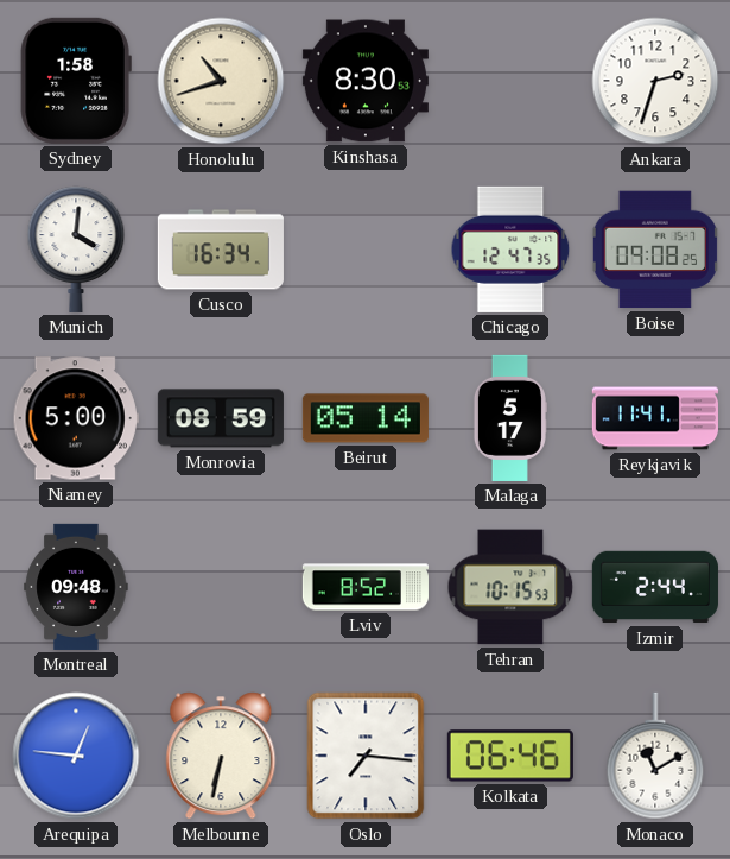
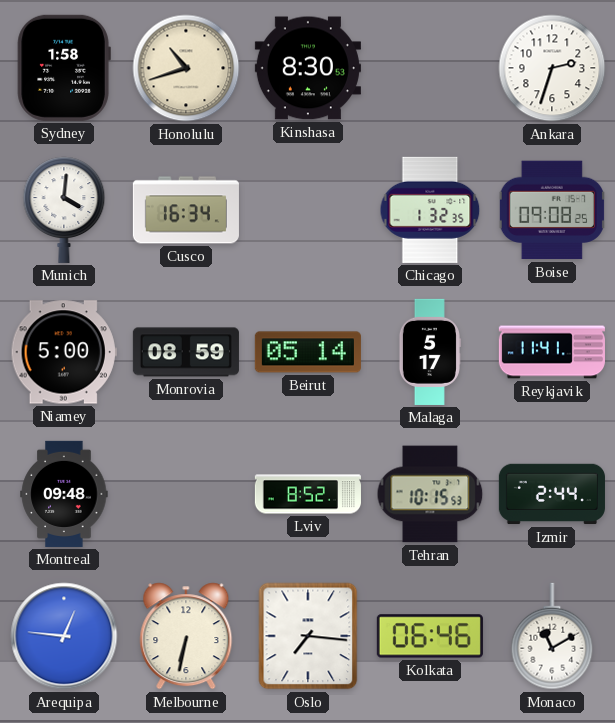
Chicago: 12:47 -> 1:32
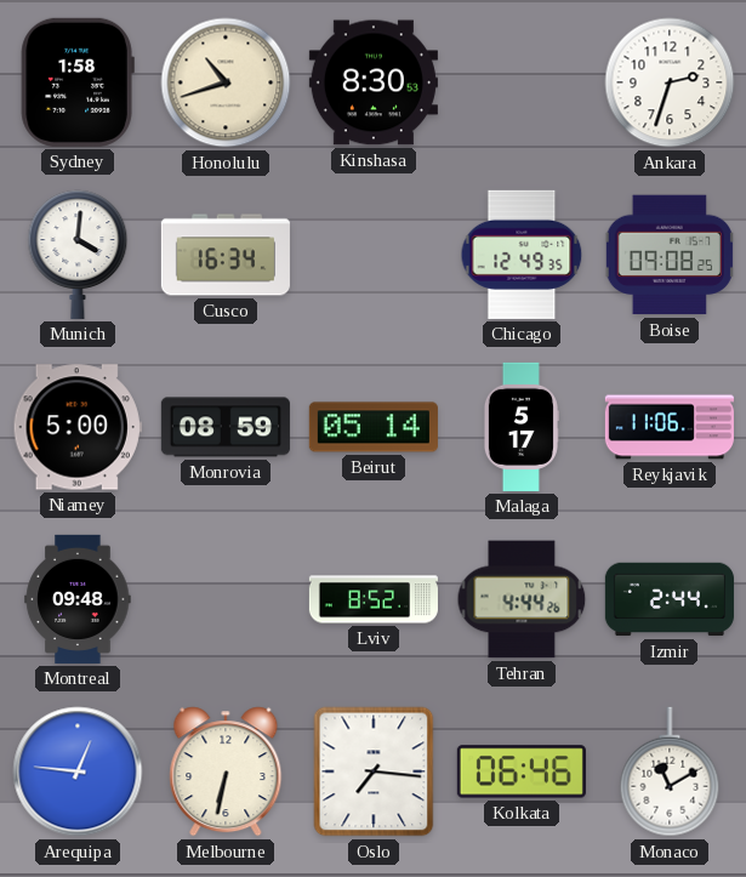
Chicago: 1:32 -> 12:49
Reykjavik: 11:41 -> 11:06
Tehran: 10:15 -> 4:44
